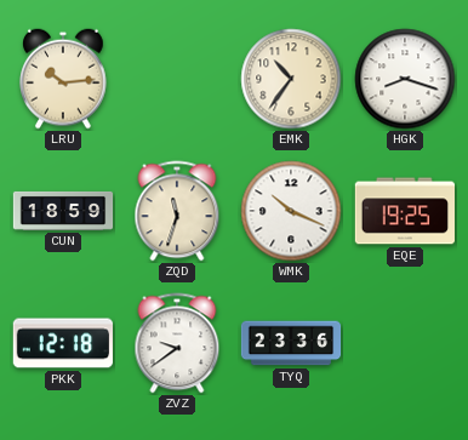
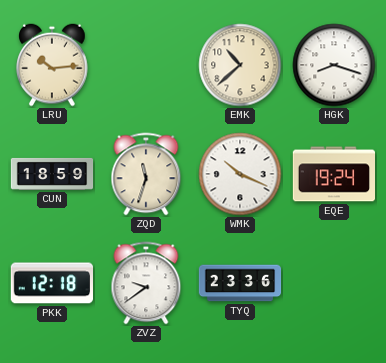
EMK: 10:36 -> 10:38
EQE: 19:25 -> 19:24
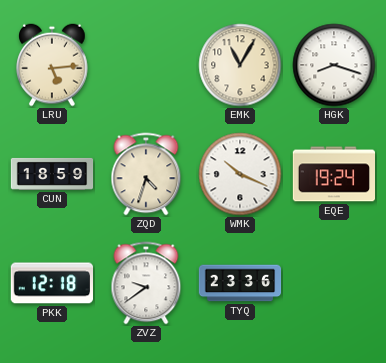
LRU: 10:14 -> 5:14
EMK: 10:38 -> 11:05
ZQD: 11:33 -> 4:33
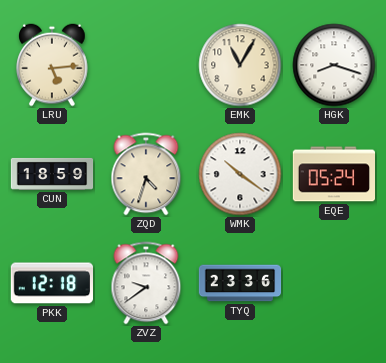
WMK: 10:19 -> 10:21
EQE: 19:24 -> 05:24
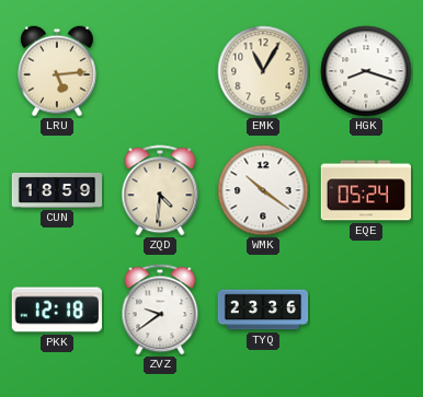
ZQD: 4:33 -> 4:31
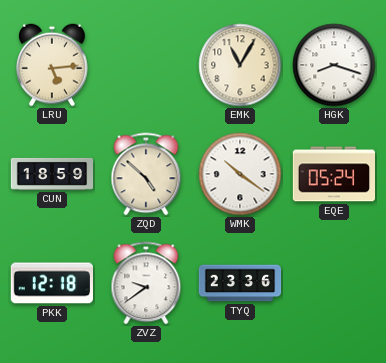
ZQD: 4:31 -> 4:52
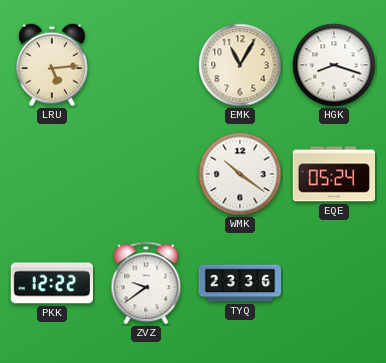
CUN: 18:59 -> none
ZQD: 4:52 -> none
PKK: 12:18 -> 12:22
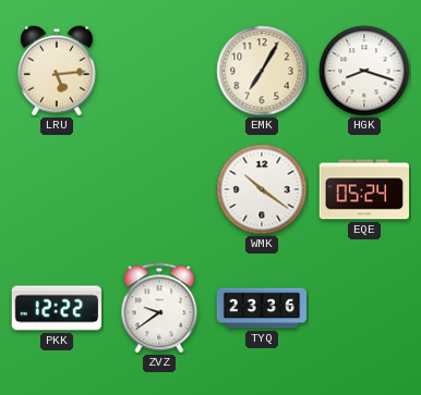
EMK: 11:05 -> 7:05
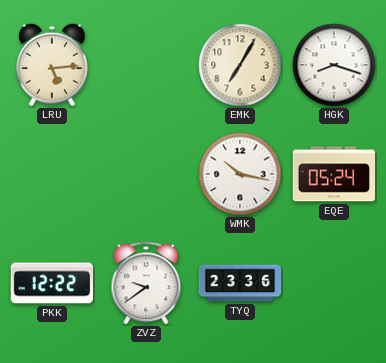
WMK: 10:21 -> 10:17
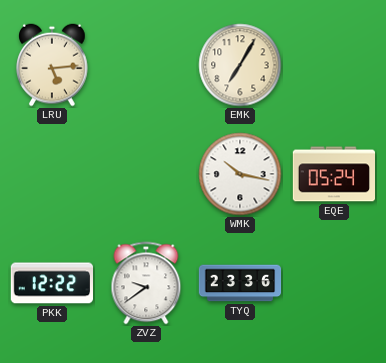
HGK: 8:18 -> none
